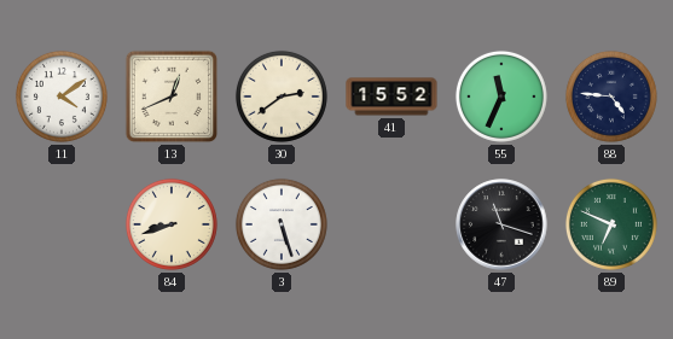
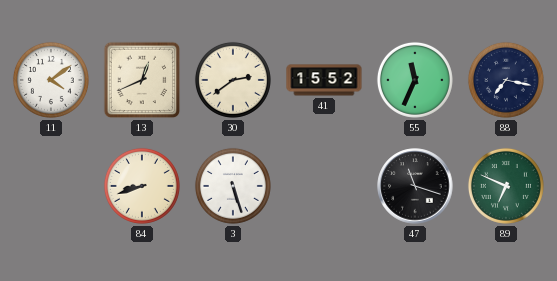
88: 4:46 -> 7:17
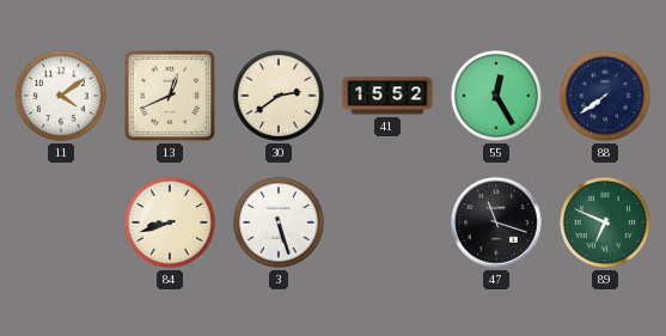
55: 11:34 -> 12:25
88: 7:17 -> 7:39
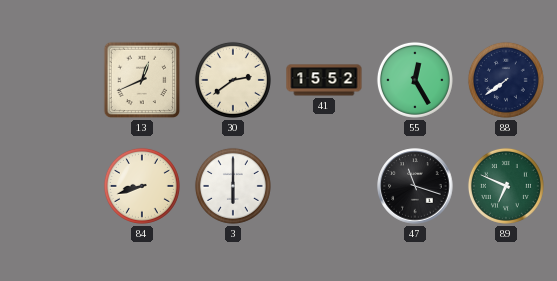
11: 4:09 -> none
3: 5:27 -> 6:00
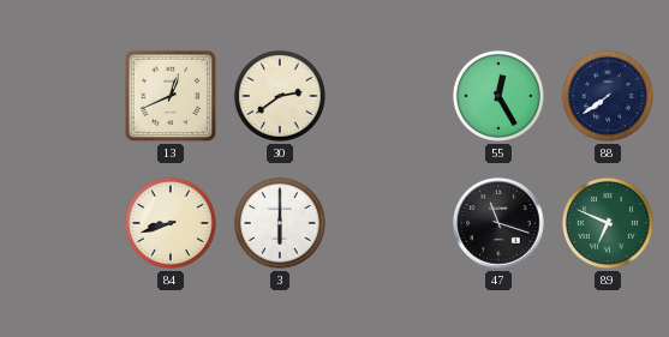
41: 15:52 -> none
